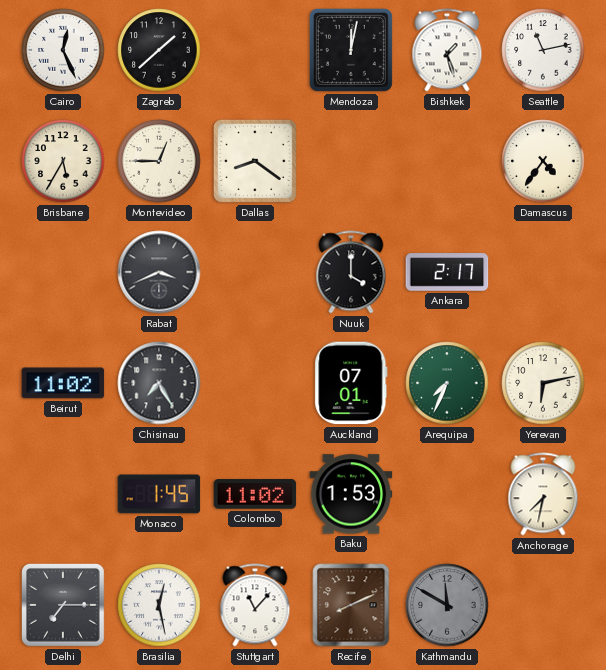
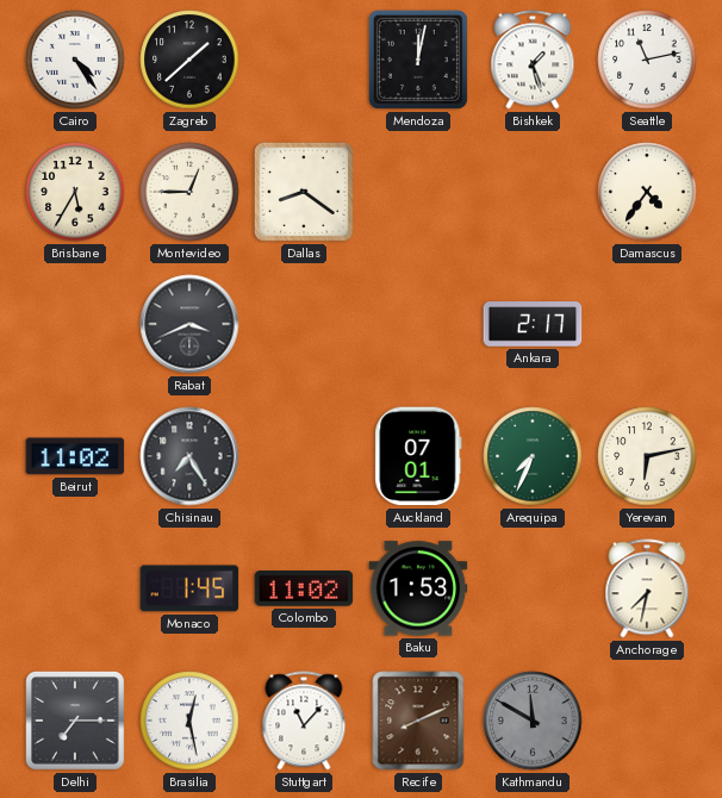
Cairo: 12:26 -> 4:24
Nuuk: 4:00 -> none
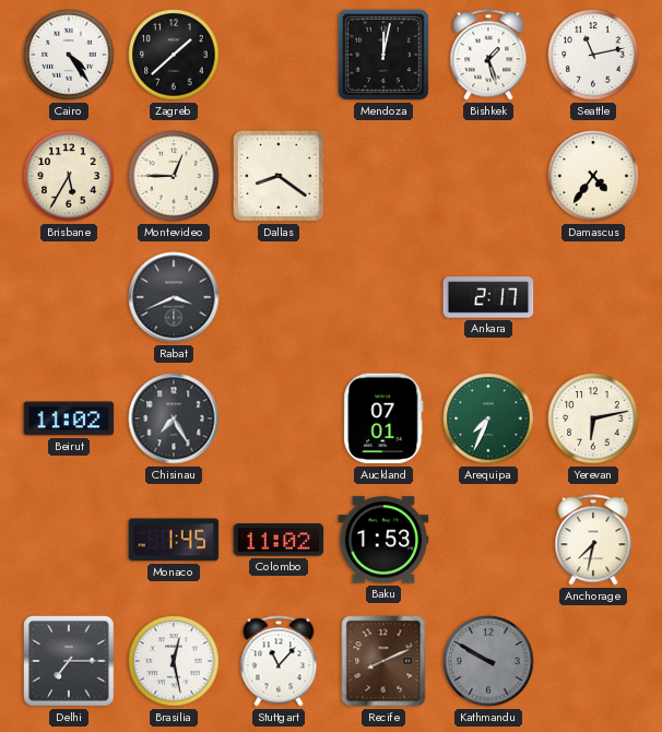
Kathmandu: 11:50 -> 9:50
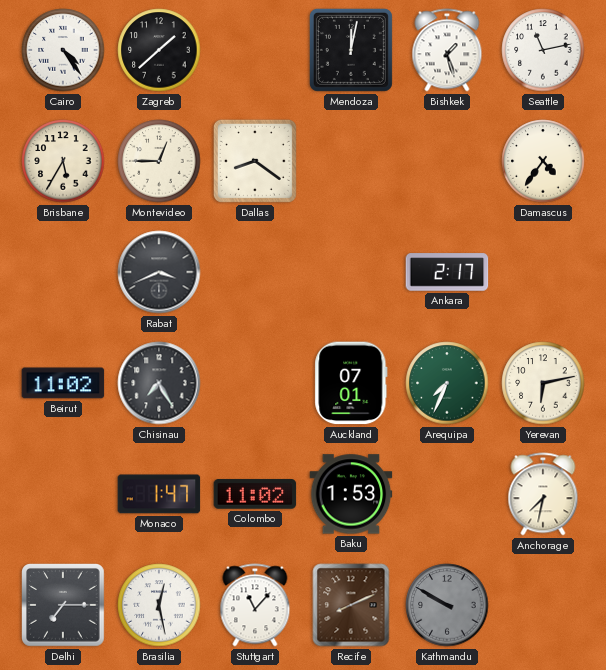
Monaco: 1:45 -> 1:47
